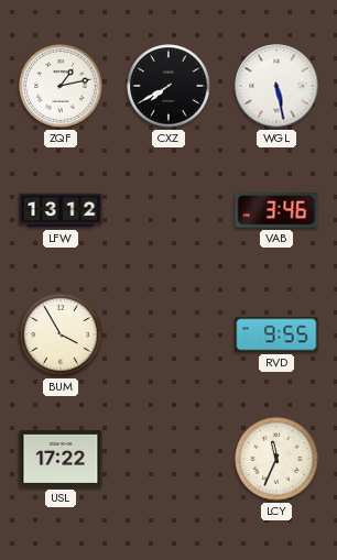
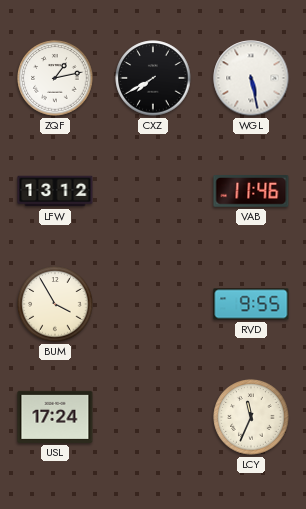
VAB: 3:46 -> 11:46
USL: 17:22 -> 17:24
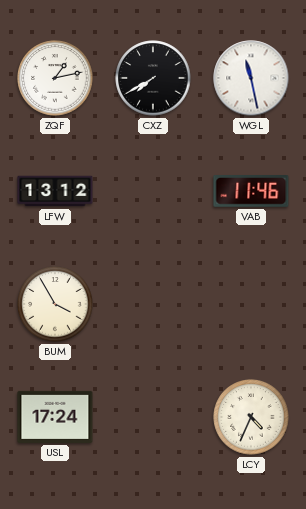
WGL: 5:28 -> 11:28
RVD: 9:55 -> none
LCY: 11:34 -> 4:34
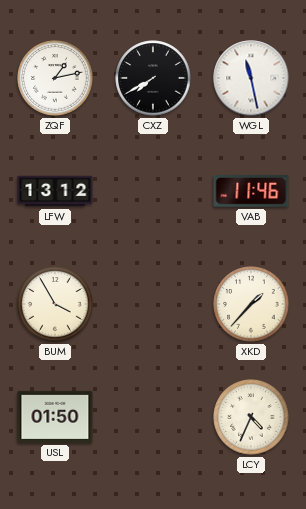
XKD: none -> 1:37
USL: 17:24 -> 01:50
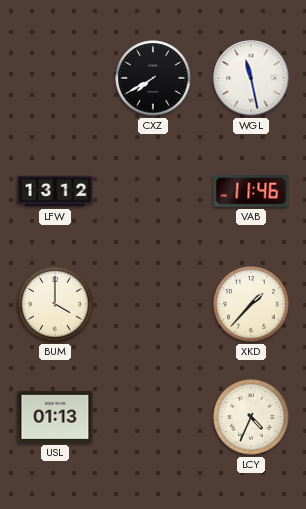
ZQF: 1:13 -> none
BUM: 3:55 -> 4:00
USL: 01:50 -> 01:13
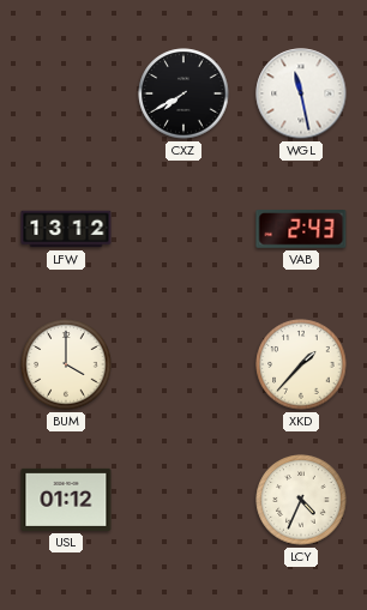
VAB: 11:46 -> 2:43
USL: 01:13 -> 01:12
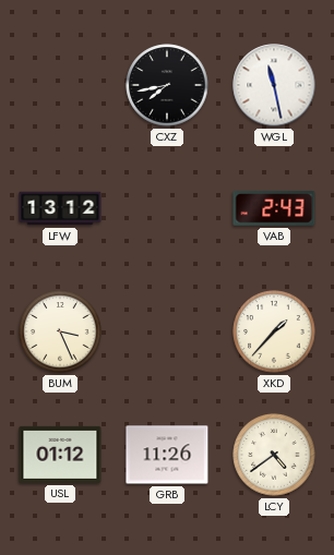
CXZ: 7:40 -> 7:43
BUM: 4:00 -> 3:26
GRB: none -> 11:26
LCY: 4:34 -> 4:39
